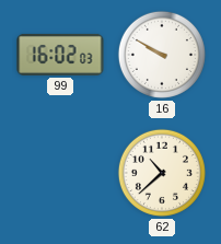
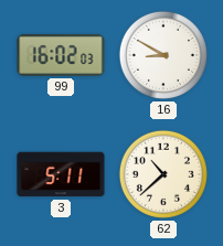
16: 9:50 -> 8:50
3: none -> 5:11
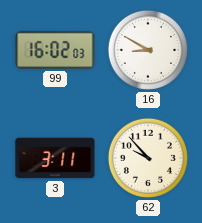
3: 5:11 -> 3:11
62: 10:38 -> 9:53
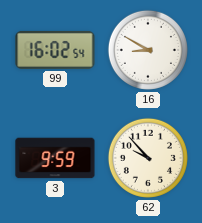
99: 16:02:03 -> 16:02:54
3: 3:11 -> 9:59
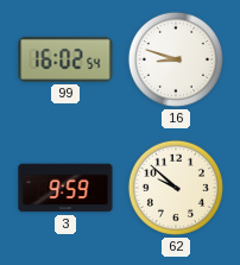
16: 8:50 -> 8:48
62: 9:53 -> 9:52
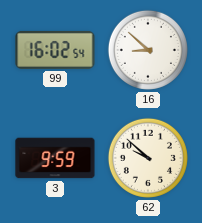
16: 8:48 -> 8:52
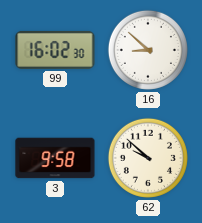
99: 16:02:54 -> 16:02:30
3: 9:59 -> 9:58
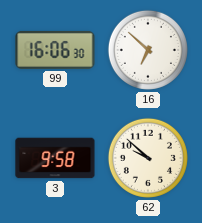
99: 16:02 -> 16:06
16: 8:52 -> 6:52
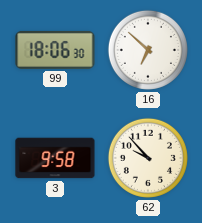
99: 16:06 -> 18:06
62: 9:52 -> 9:53
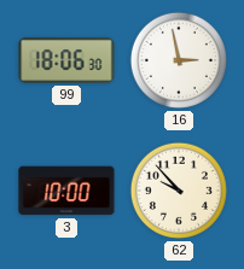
16: 6:52 -> 2:58
3: 9:58 -> 10:00
